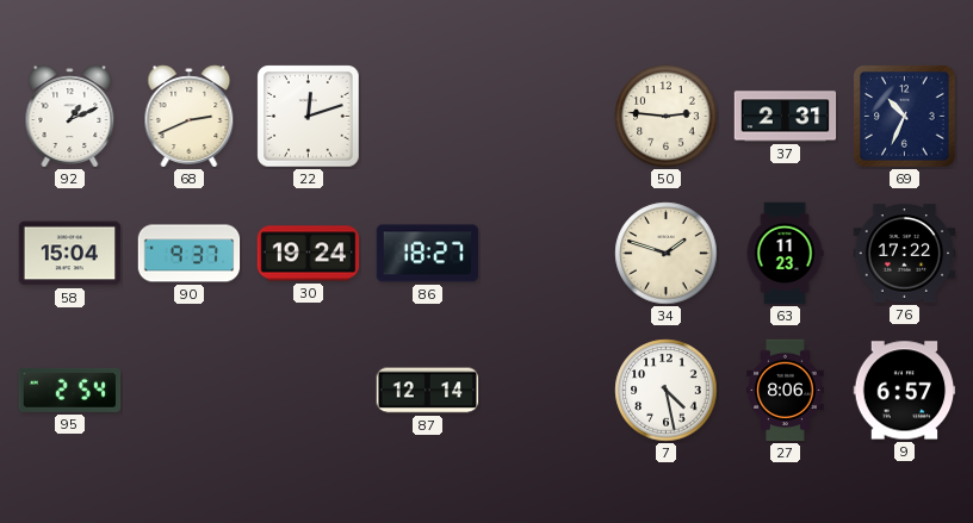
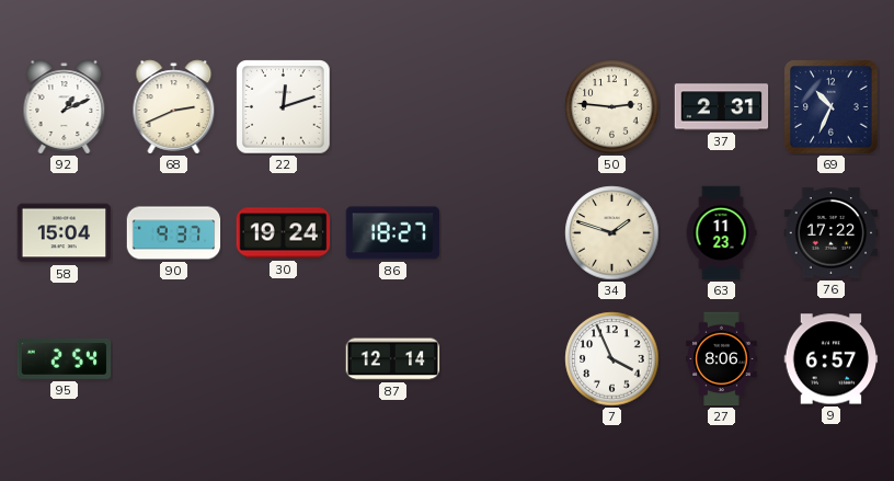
7: 4:28 -> 3:56
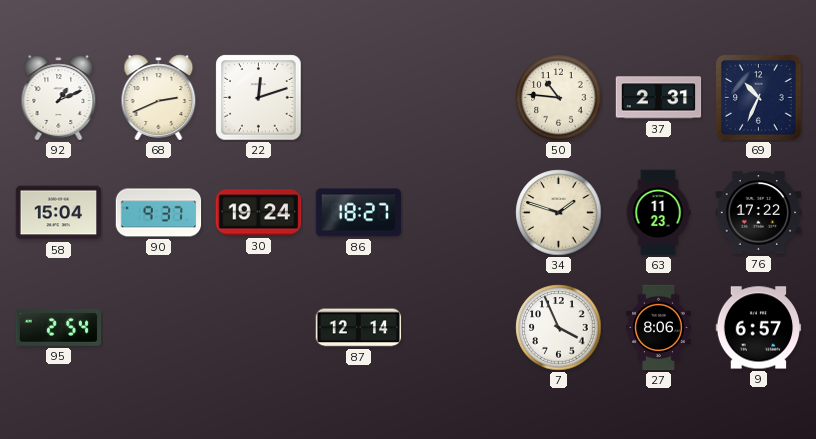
50: 2:46 -> 10:46
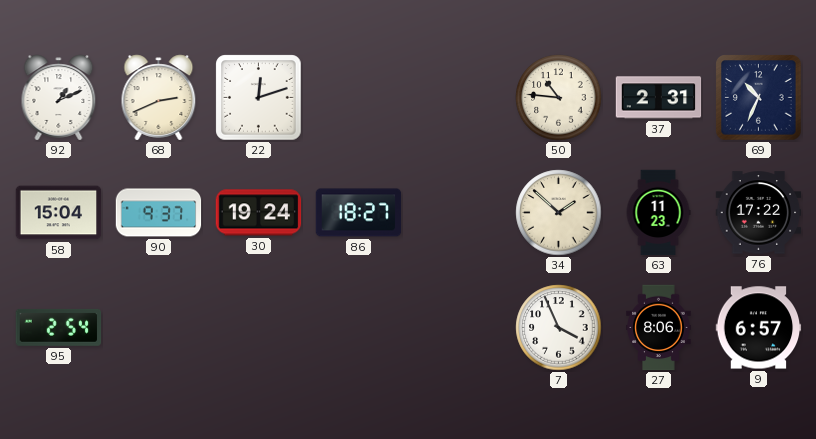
34: 1:48 -> 1:52
87: 12:14 -> none
